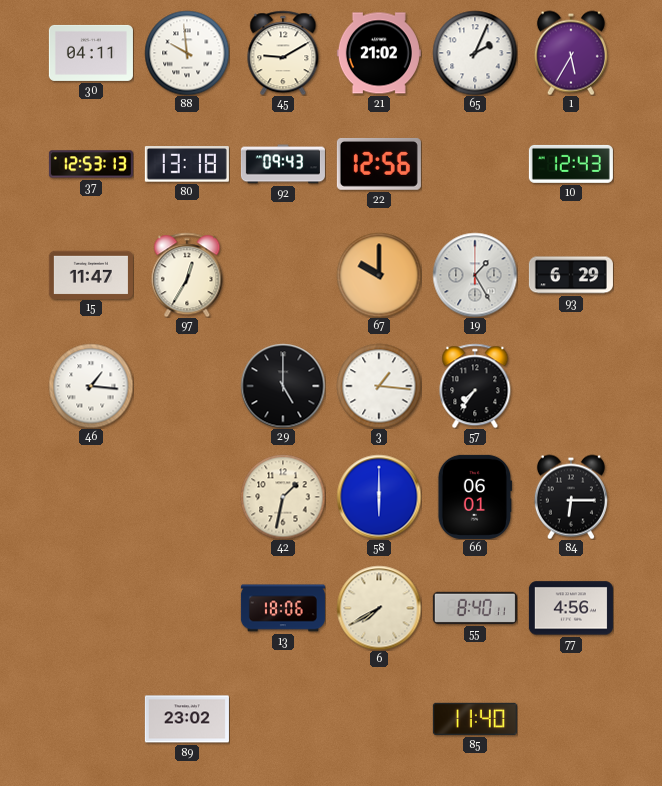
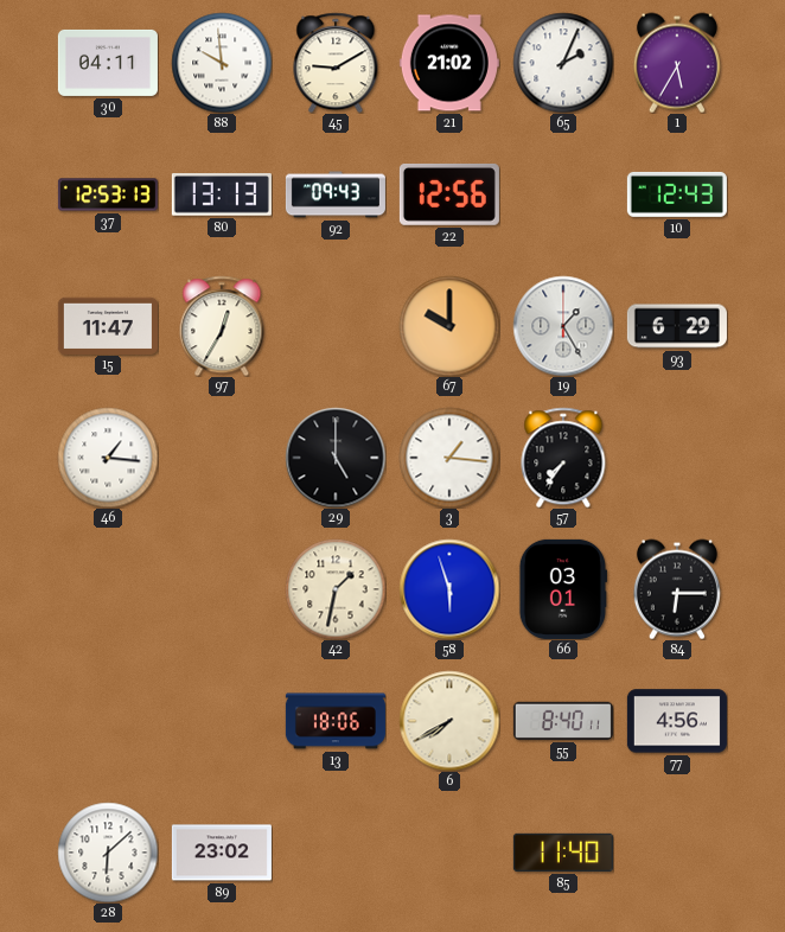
80: 13:18 -> 13:13
58: 6:00 -> 5:57
66: 06:01 -> 03:01
28: none -> 6:08
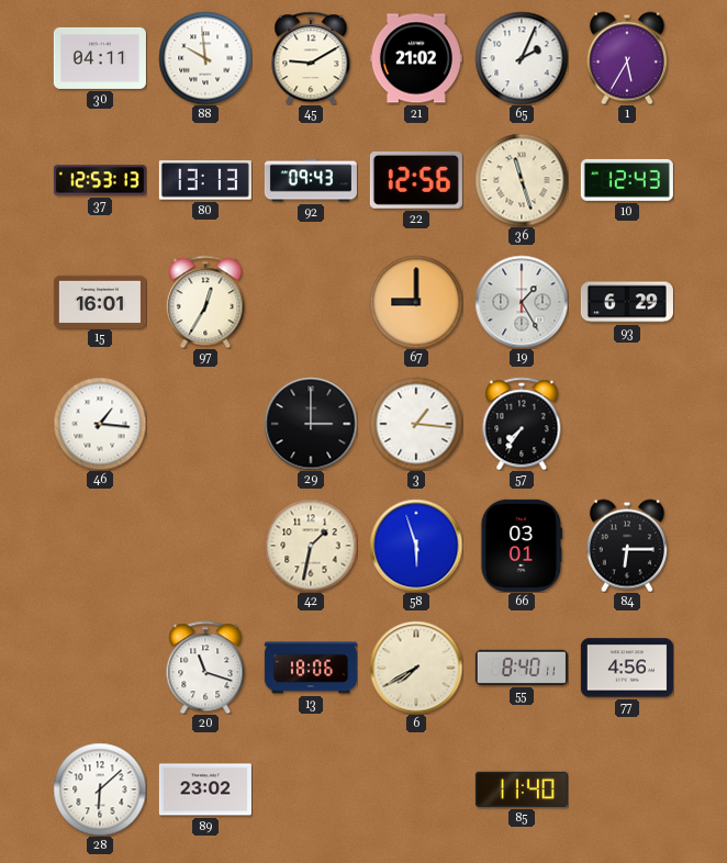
36: none -> 11:27
15: 11:47 -> 16:01
67: 10:00 -> 9:00
29: 5:00 -> 3:00
20: none -> 11:18
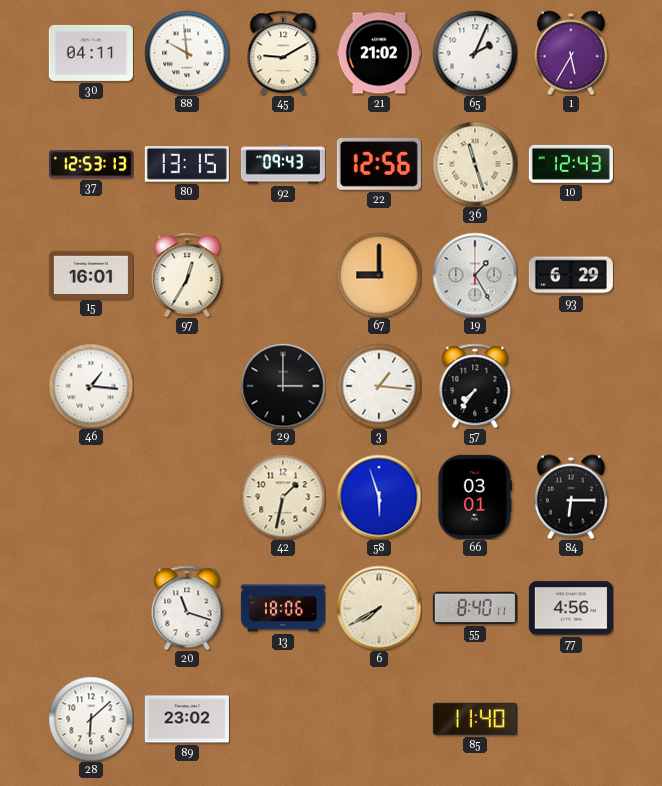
80: 13:13 -> 13:15
